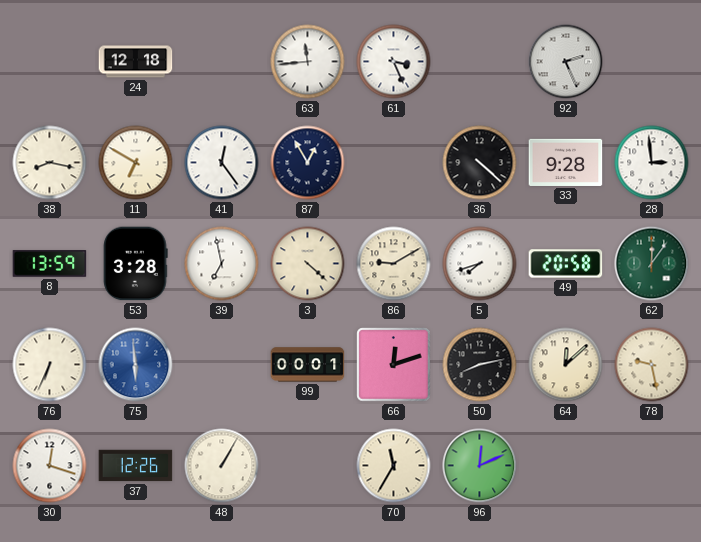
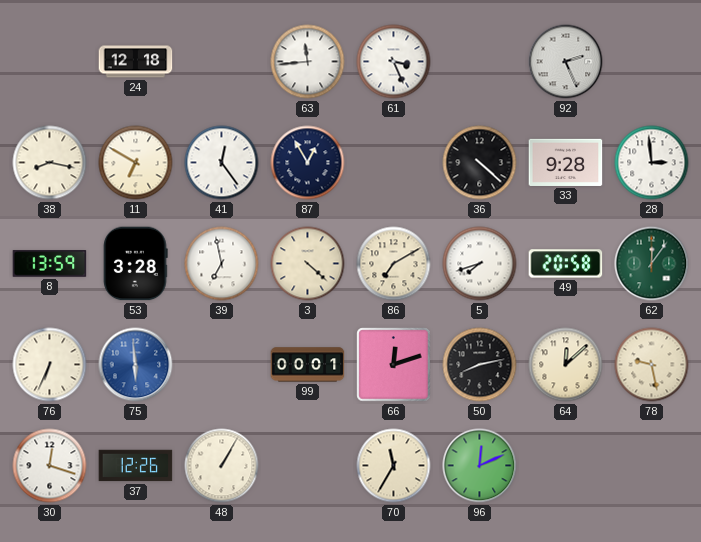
86: 9:10 -> 7:10
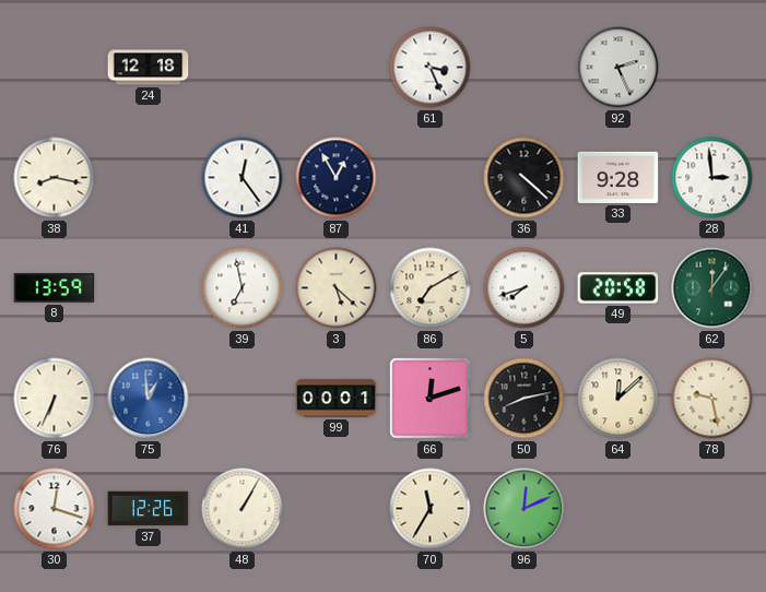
63: 11:44 -> none
11: 6:50 -> none
53: 3:28 -> none
3: 4:22 -> 5:22
75: 5:59 -> 12:59
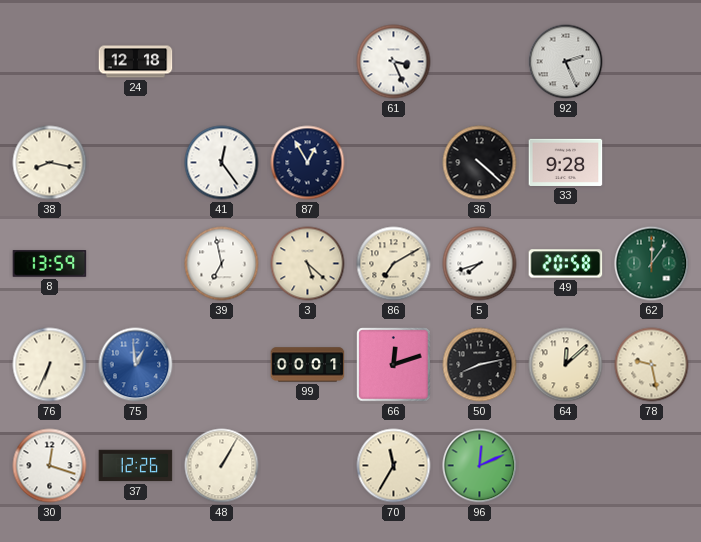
28: 2:59 -> none
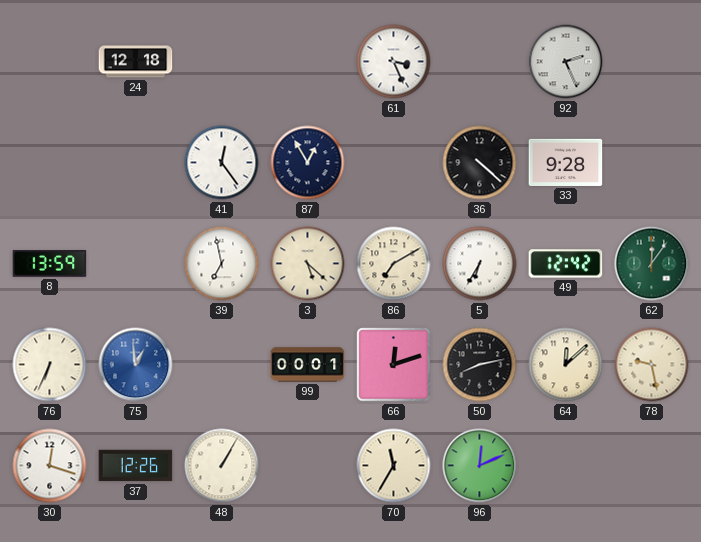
38: 8:17 -> none
5: 7:42 -> 6:35
49: 20:58 -> 12:42
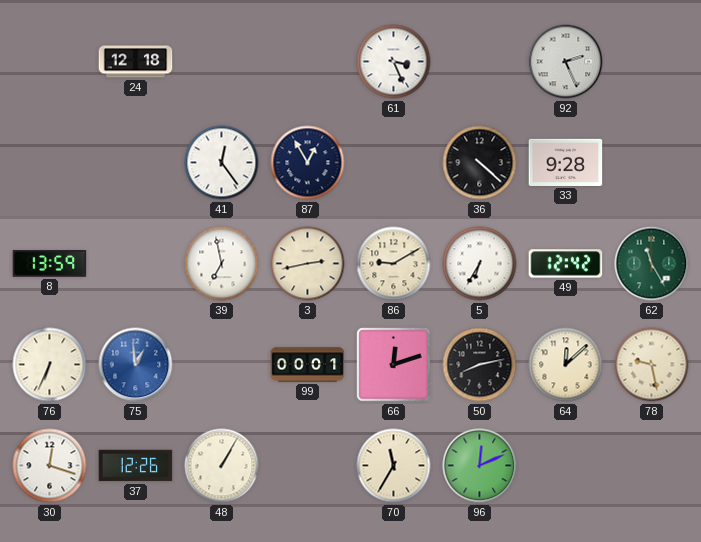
3: 5:22 -> 2:43
86: 7:10 -> 9:10
62: 12:06 -> 11:25
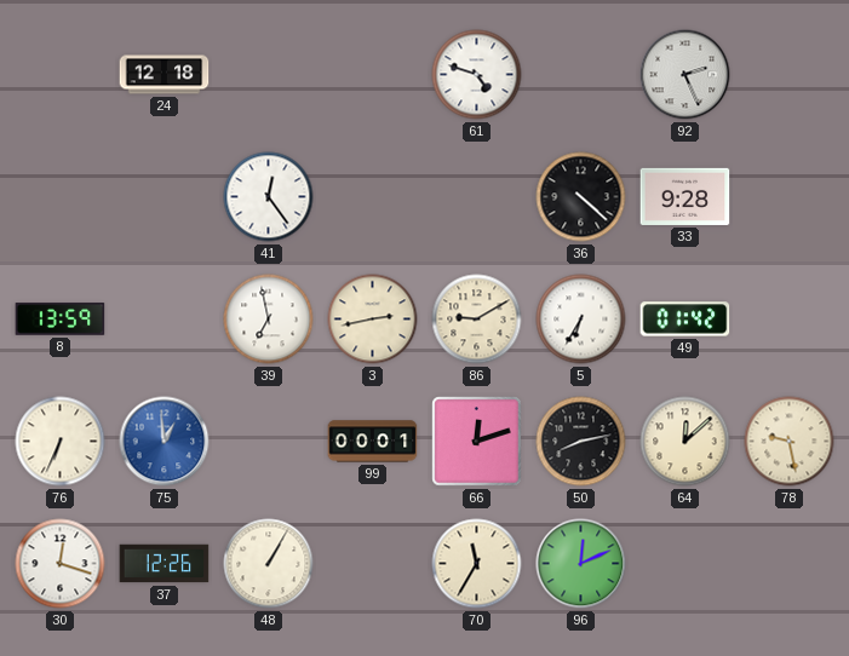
61: 3:26 -> 4:48
87: 12:55 -> none
49: 12:42 -> 01:42
62: 11:25 -> none
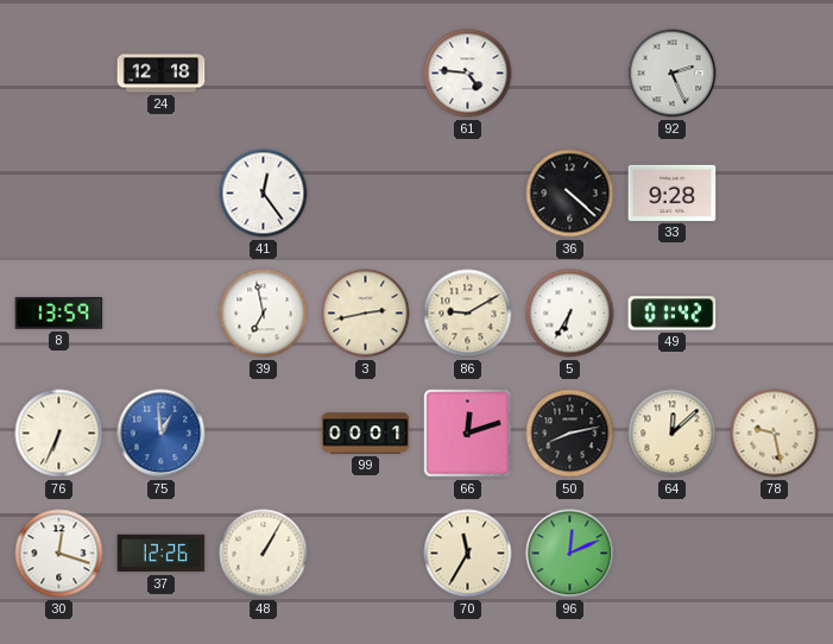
61: 4:48 -> 4:46
